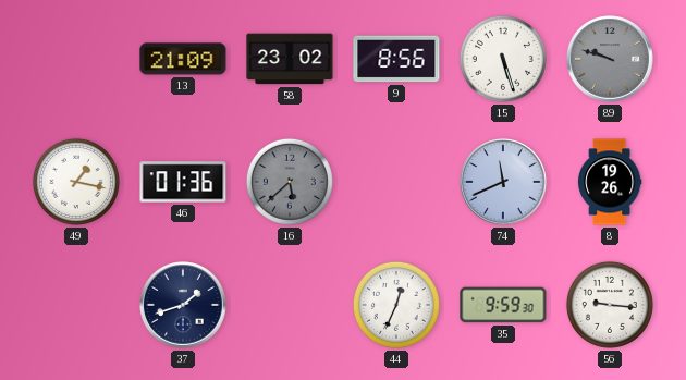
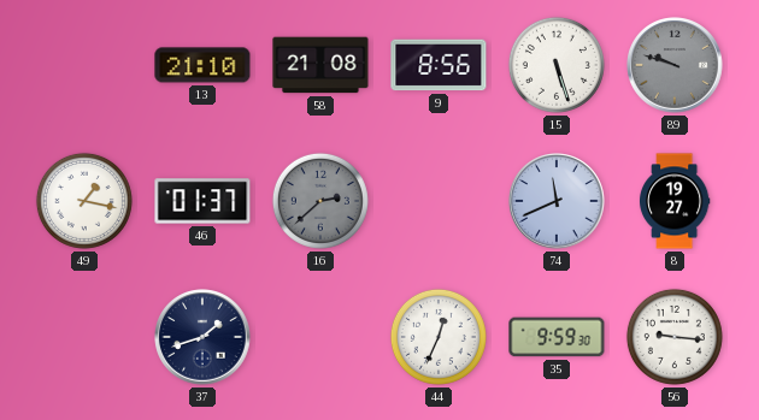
13: 21:09 -> 21:10
58: 23:02 -> 21:08
46: 01:36 -> 01:37
16: 5:38 -> 2:38
8: 19:26 -> 19:27
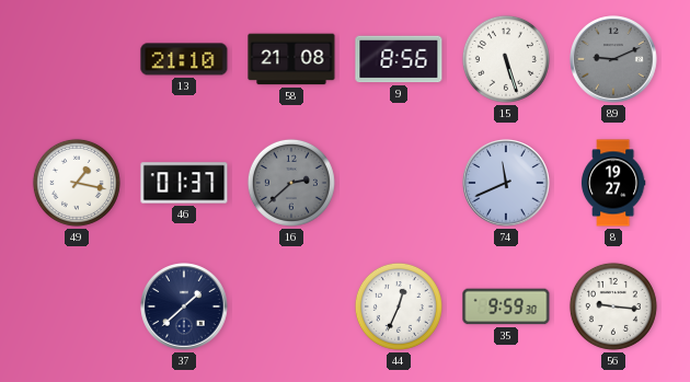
89: 9:48 -> 9:11
37: 1:42 -> 1:38
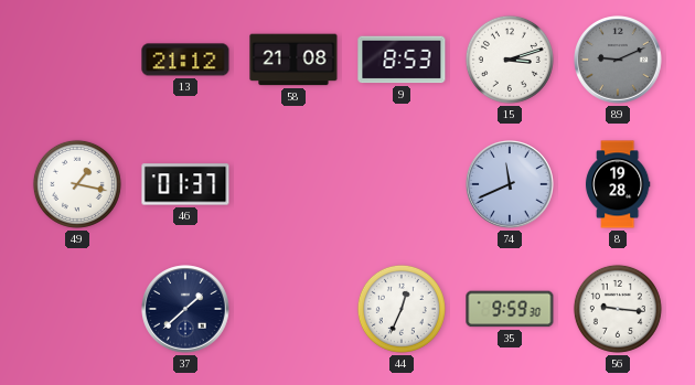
13: 21:10 -> 21:12
9: 8:56 -> 8:53
15: 5:27 -> 3:12
16: 2:38 -> none
8: 19:27 -> 19:28
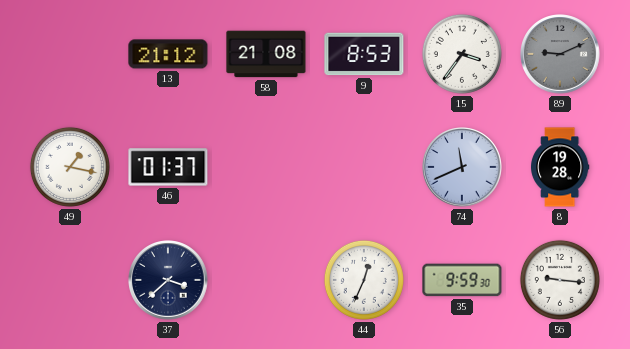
15: 3:12 -> 3:36
37: 1:38 -> 3:38
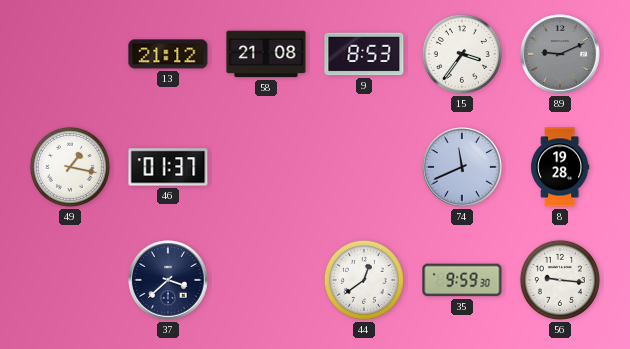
44: 12:34 -> 12:39
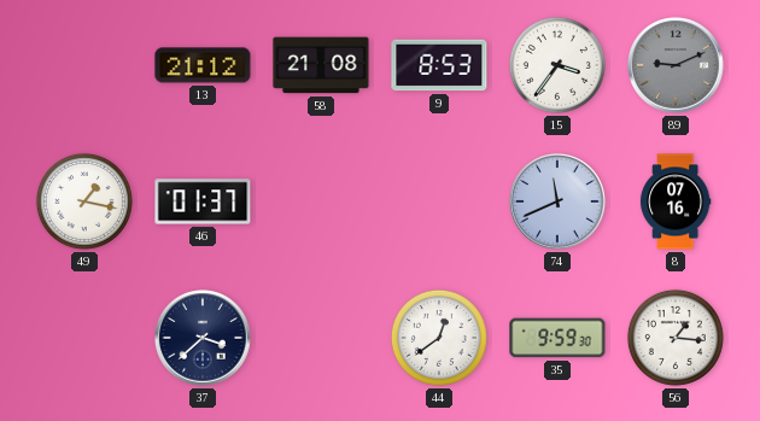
8: 19:28 -> 07:16
56: 9:16 -> 1:16
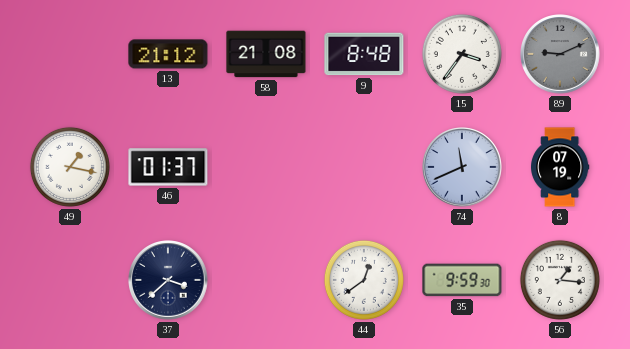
9: 8:53 -> 8:48
8: 07:16 -> 07:19
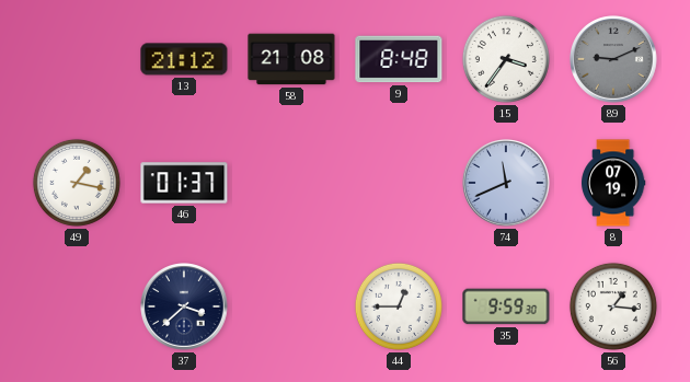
44: 12:39 -> 12:45
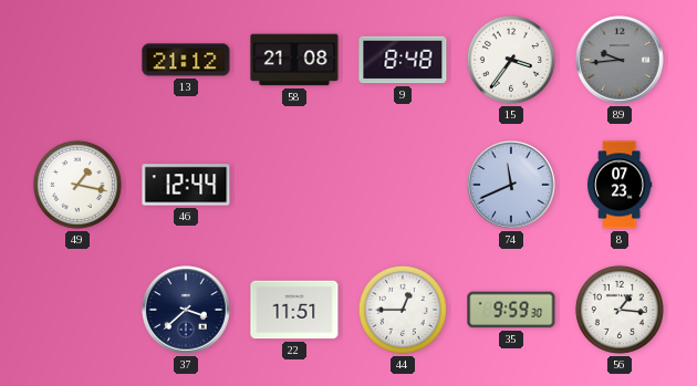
89: 9:11 -> 9:44
46: 01:37 -> 12:44
8: 07:19 -> 07:23
22: none -> 11:51
